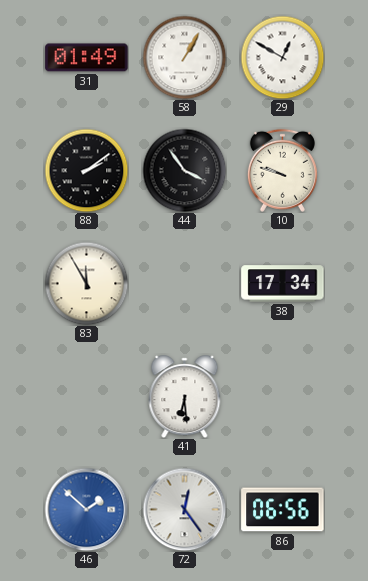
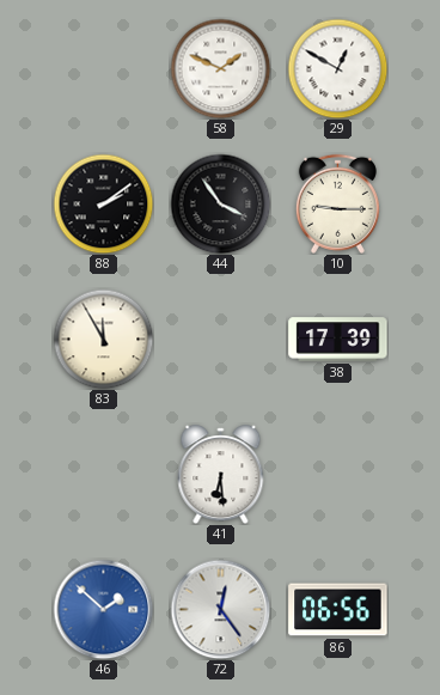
31: 01:49 -> none
58: 1:05 -> 1:49
10: 9:48 -> 9:15
38: 17:34 -> 17:39
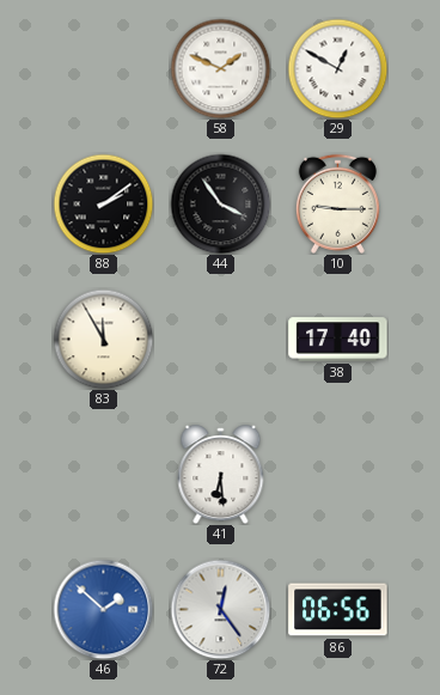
38: 17:39 -> 17:40
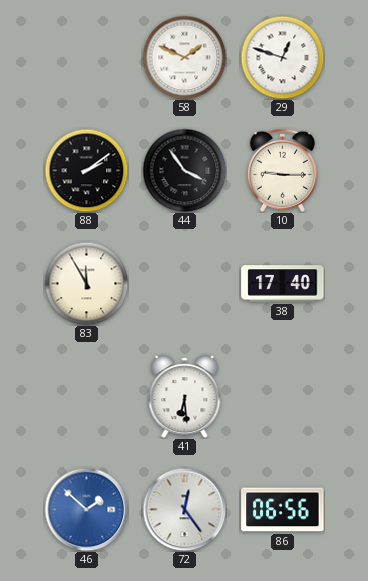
29: 12:50 -> 12:48
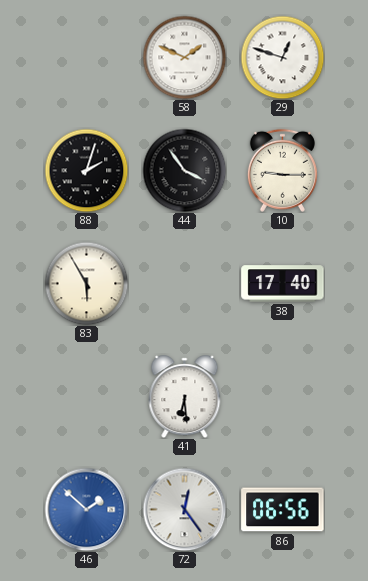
88: 2:09 -> 2:03
83: 11:55 -> 5:55
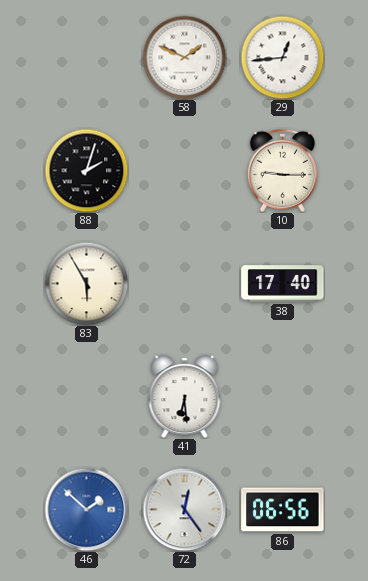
29: 12:48 -> 12:44
44: 3:54 -> none
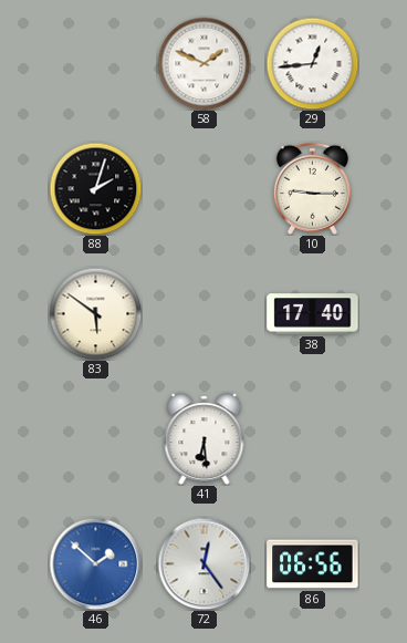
83: 5:55 -> 5:51
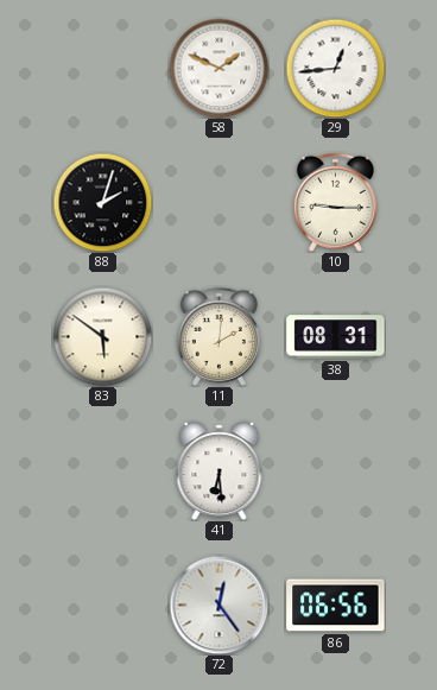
11: none -> 2:01
38: 17:40 -> 08:31
46: 1:52 -> none
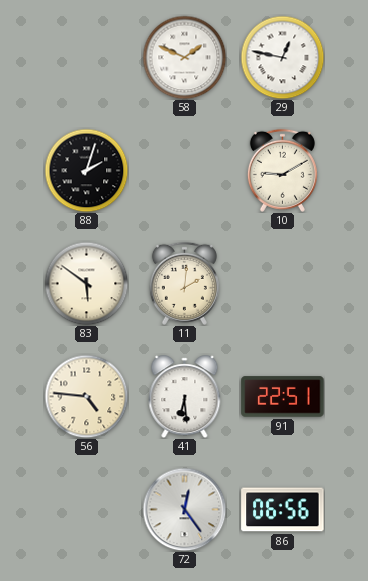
29: 12:44 -> 12:47
10: 9:15 -> 9:10
38: 08:31 -> none
56: none -> 4:46
91: none -> 22:51
